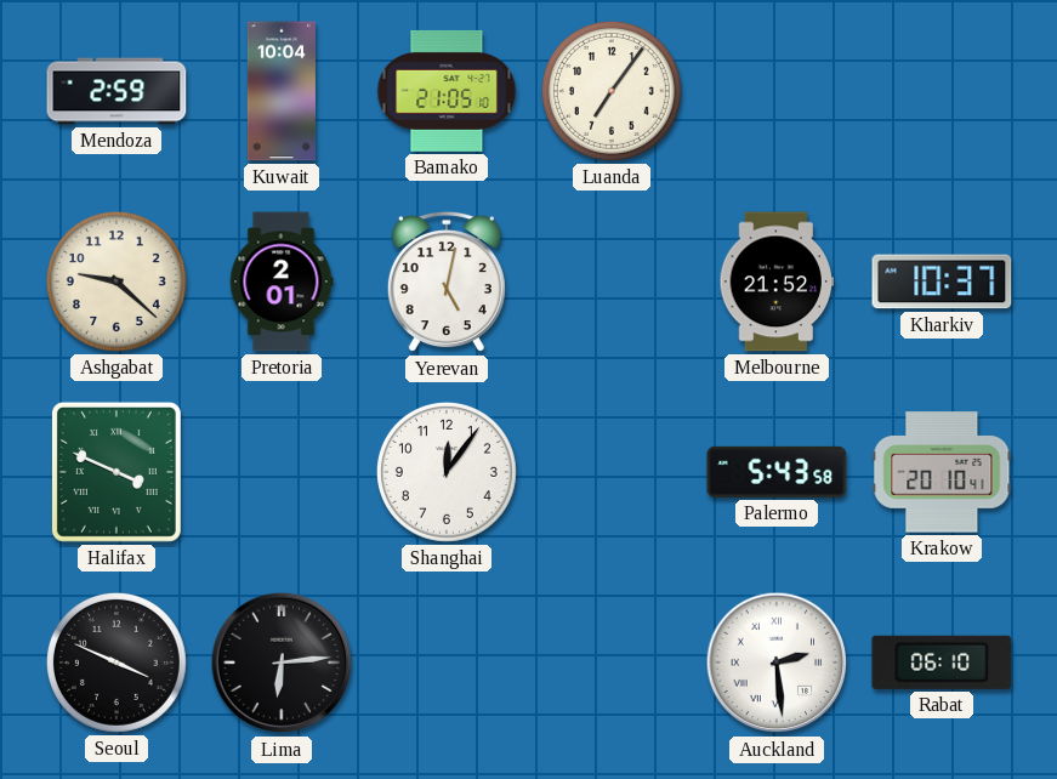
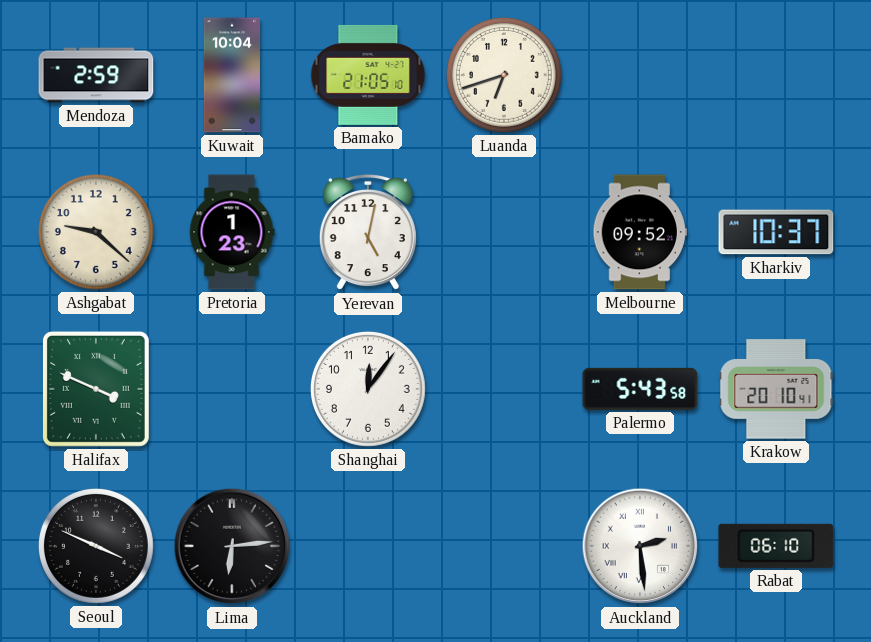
Luanda: 7:06 -> 6:42
Pretoria: 2:01 -> 1:23
Melbourne: 21:52 -> 09:52
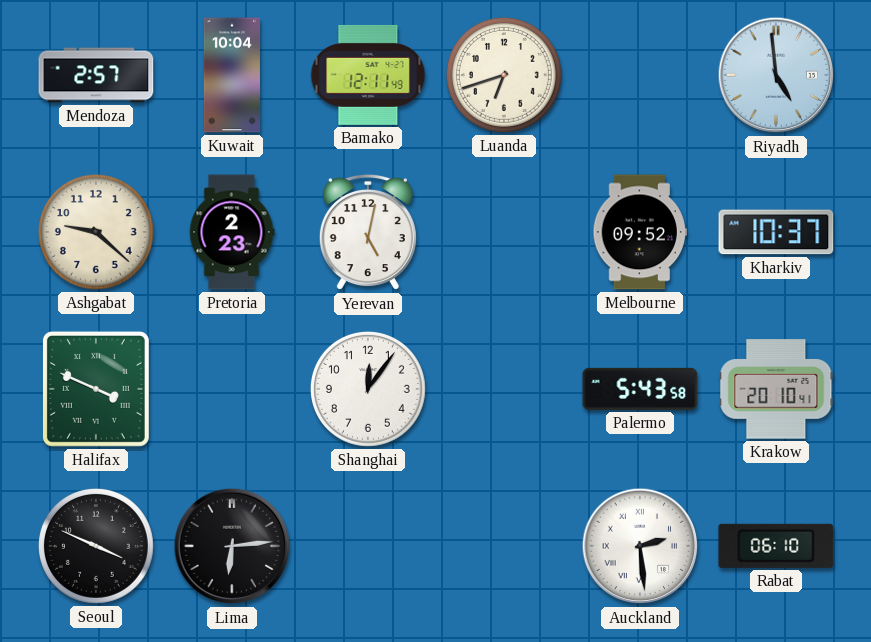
Mendoza: 2:59 -> 2:57
Bamako: 21:05 -> 12:11
Riyadh: none -> 4:59
Pretoria: 1:23 -> 2:23
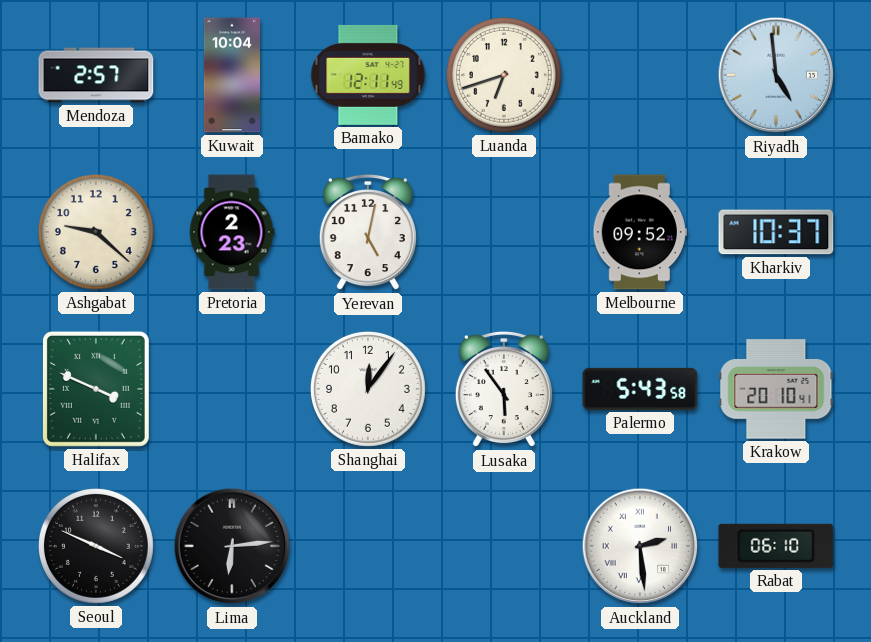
Lusaka: none -> 5:54
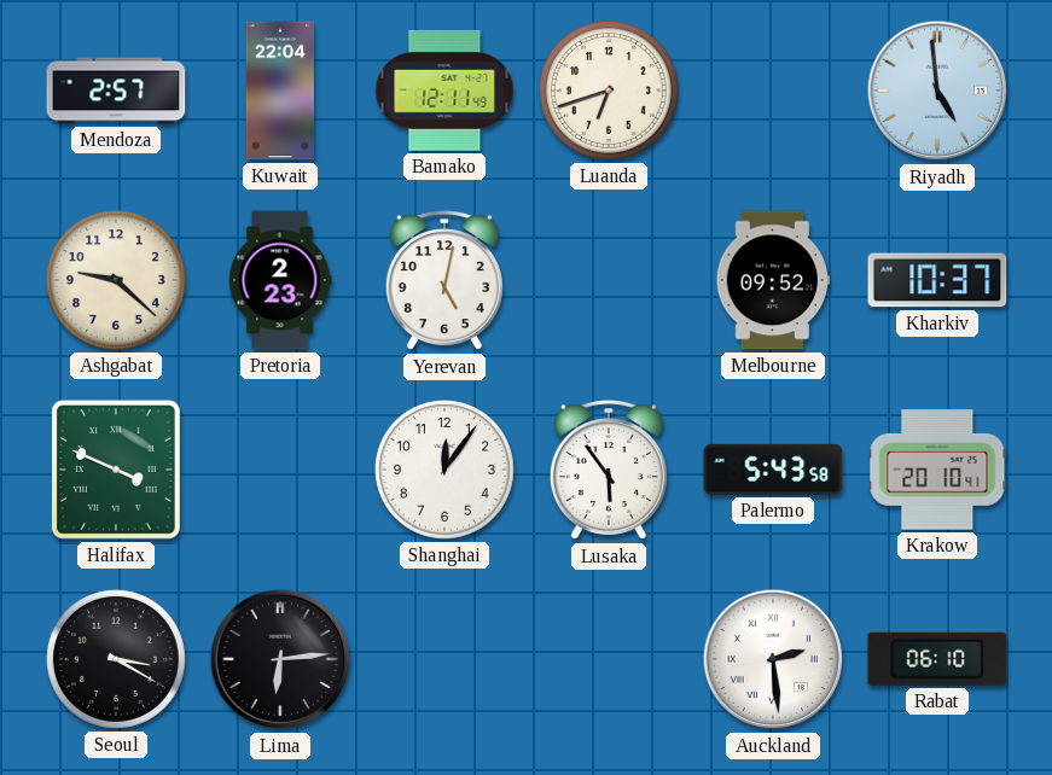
Kuwait: 10:04 -> 22:04
Seoul: 3:49 -> 3:20
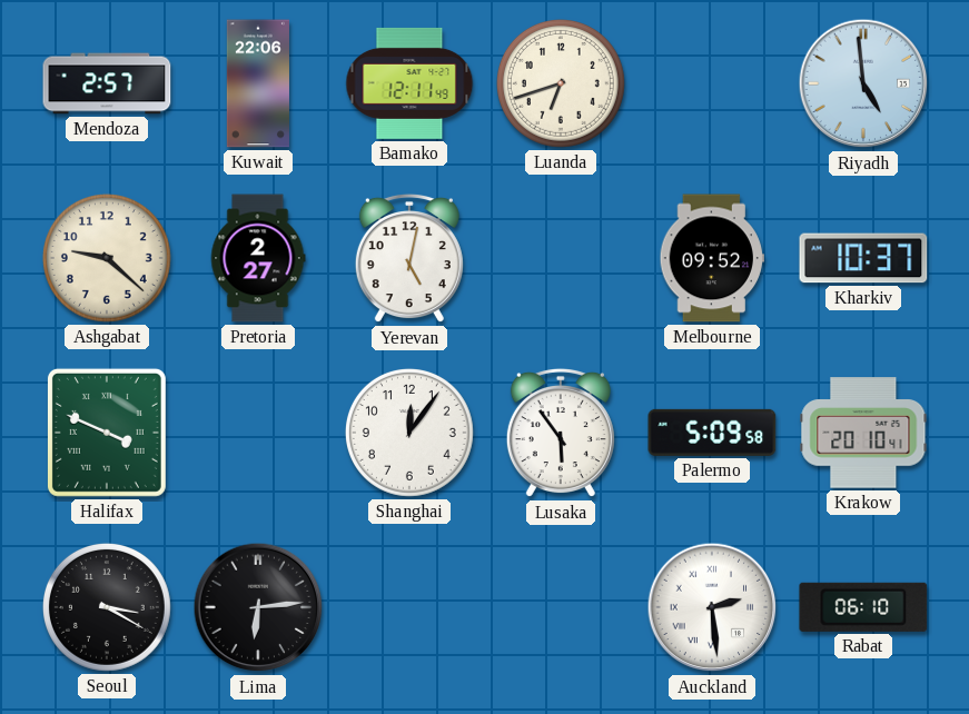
Kuwait: 22:04 -> 22:06
Pretoria: 2:23 -> 2:27
Palermo: 5:43 -> 5:09
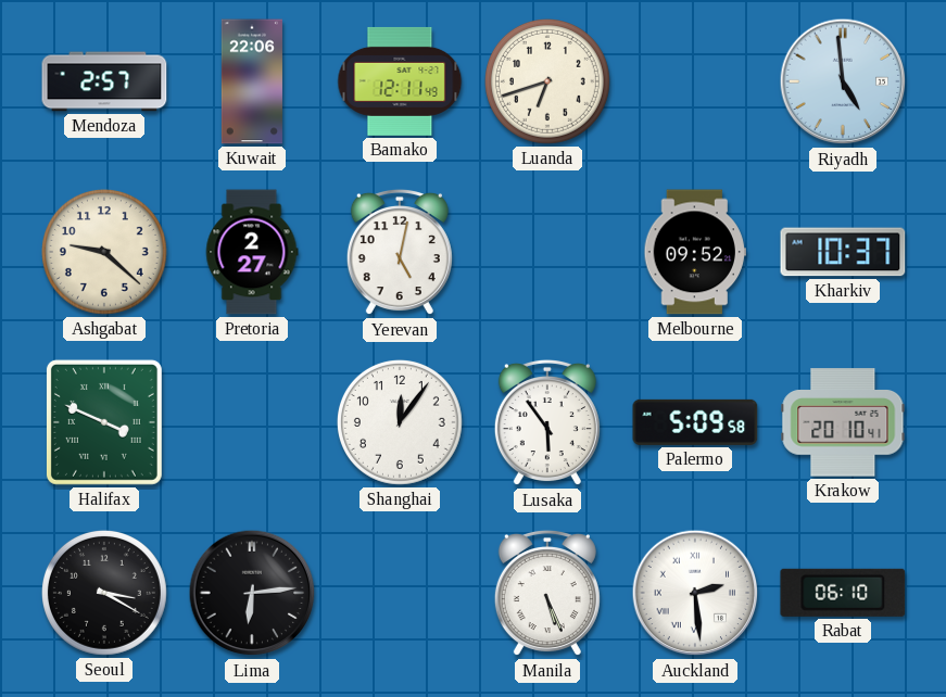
Manila: none -> 5:26
